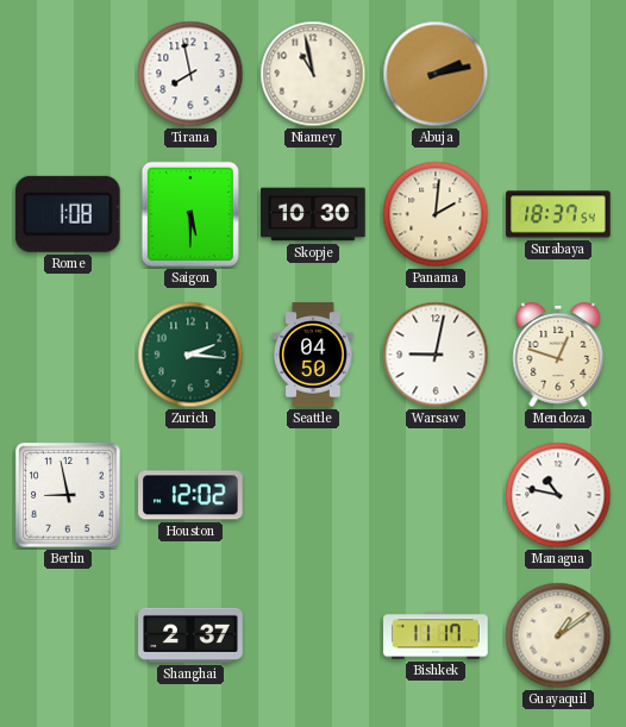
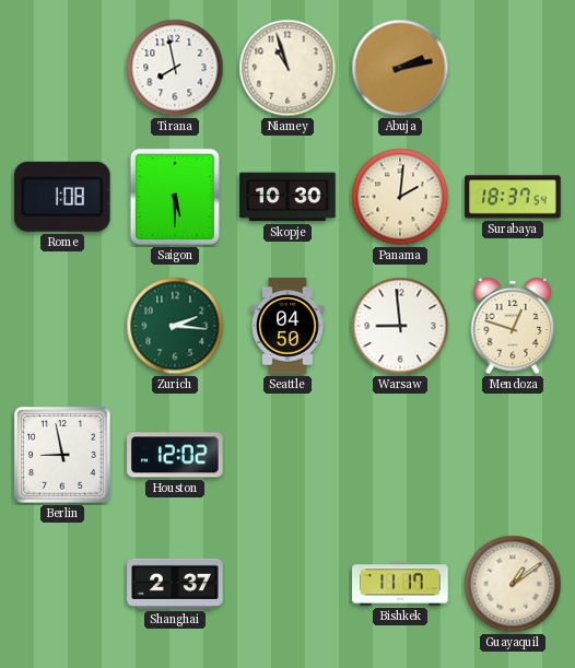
Niamey: 10:58 -> 10:57
Warsaw: 9:02 -> 8:59
Managua: 10:47 -> none
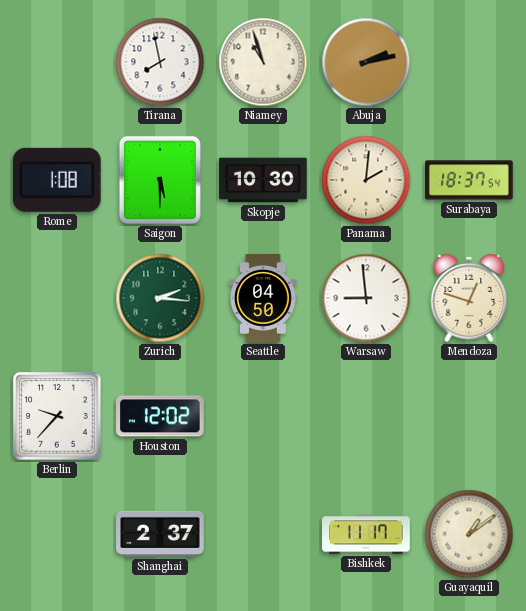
Berlin: 8:58 -> 9:37
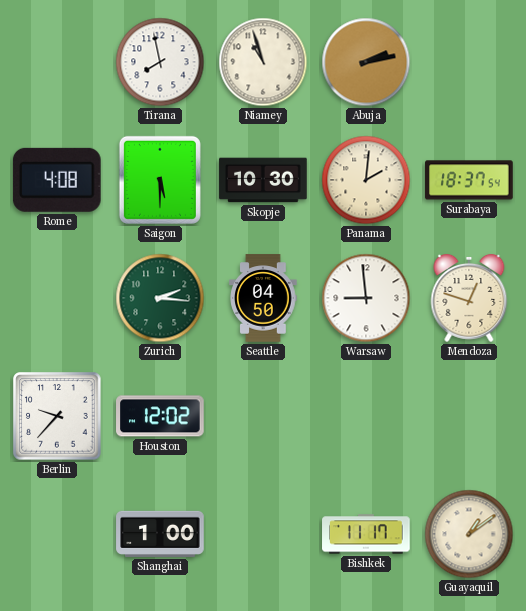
Rome: 1:08 -> 4:08
Shanghai: 2:37 -> 1:00
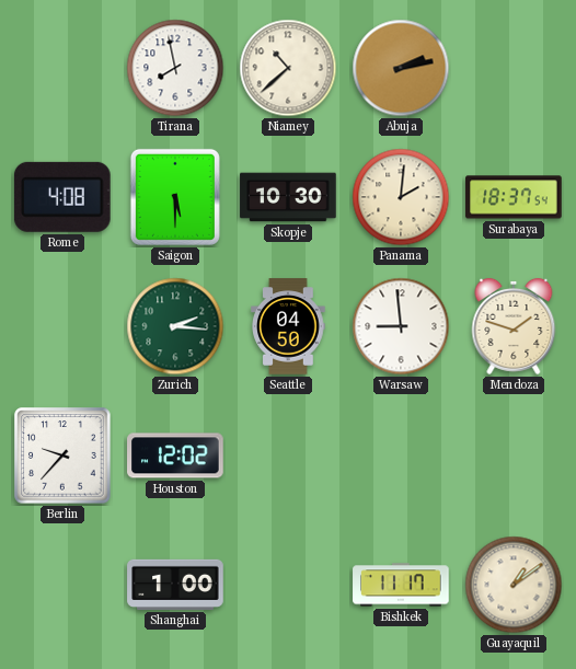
Niamey: 10:57 -> 10:38
Mendoza: 12:48 -> 1:48
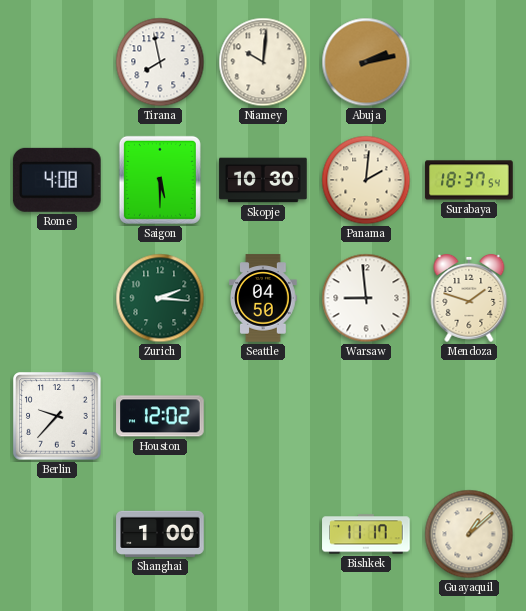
Niamey: 10:38 -> 10:01
Guayaquil: 1:09 -> 1:08
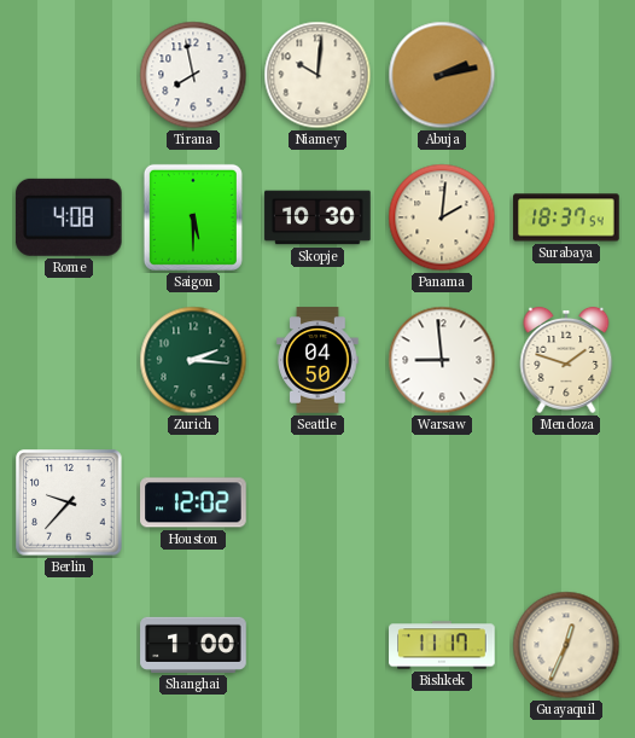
Guayaquil: 1:08 -> 12:34
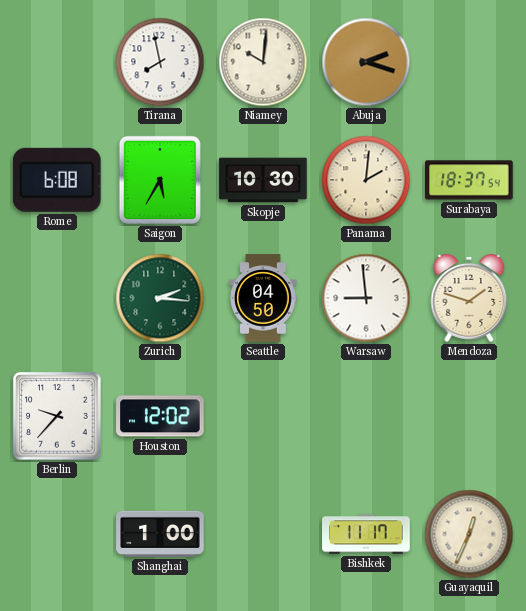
Abuja: 2:13 -> 2:18
Rome: 4:08 -> 6:08
Saigon: 5:30 -> 5:35
